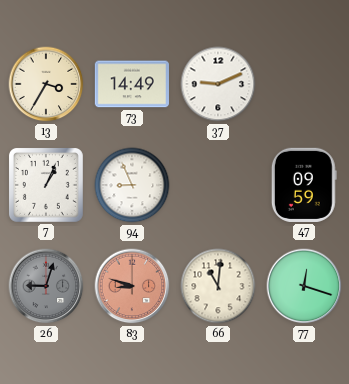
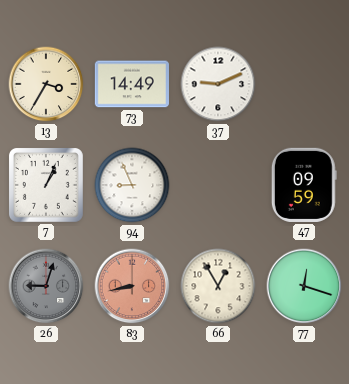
83: 8:48 -> 8:43
66: 11:01 -> 12:55
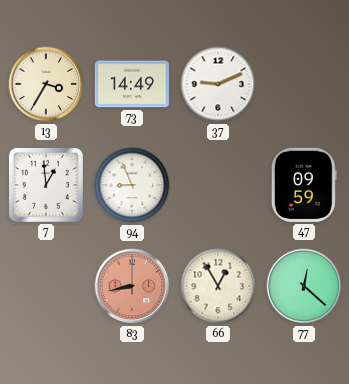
7: 1:04 -> 12:59
26: 9:03 -> none
77: 12:18 -> 12:22
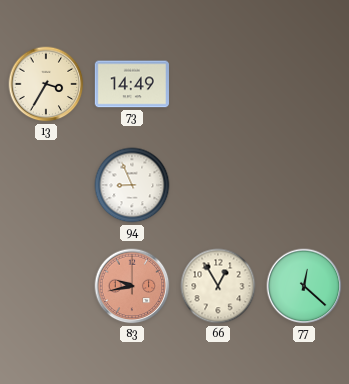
37: 9:11 -> none
7: 12:59 -> none
47: 09:59 -> none
83: 8:43 -> 9:43
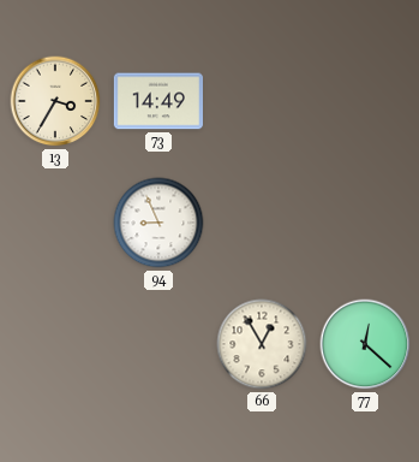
83: 9:43 -> none
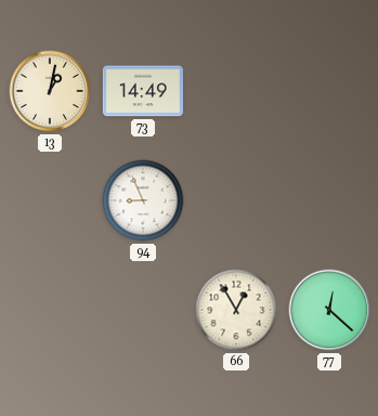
13: 3:35 -> 1:02
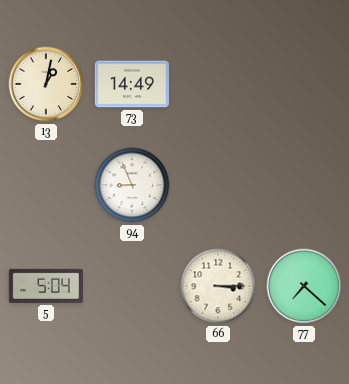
5: none -> 5:04
66: 12:55 -> 3:15
77: 12:22 -> 7:22
